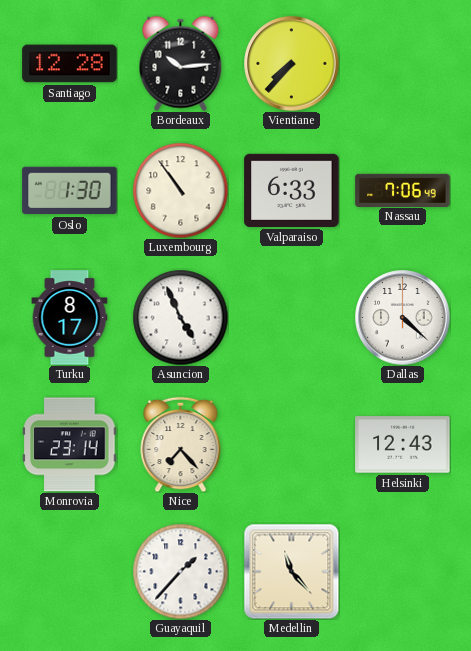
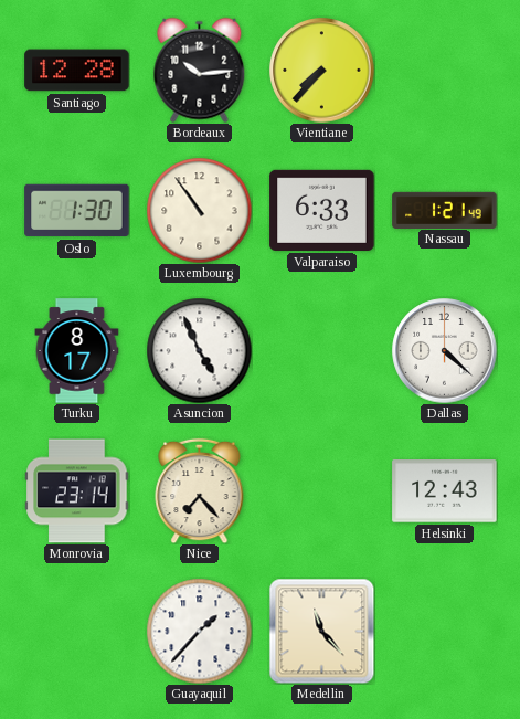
Nassau: 7:06 -> 1:21
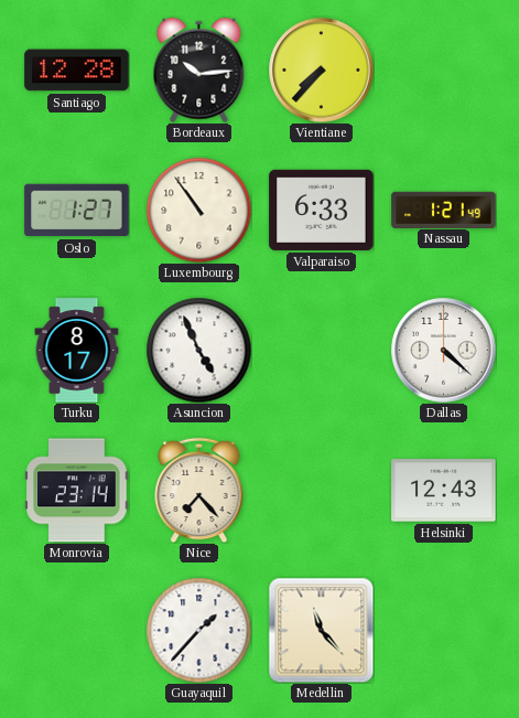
Oslo: 1:30 -> 1:27
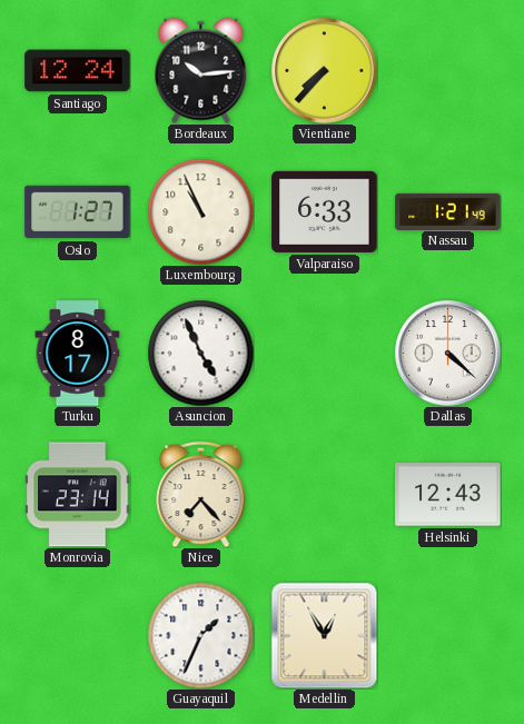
Santiago: 12:28 -> 12:24
Luxembourg: 10:54 -> 10:56
Guayaquil: 1:37 -> 1:34
Medellin: 11:23 -> 12:55
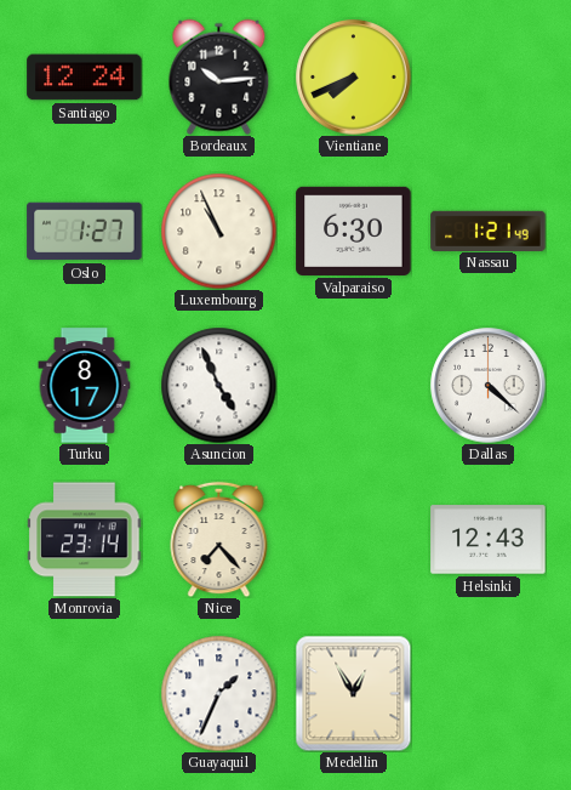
Vientiane: 7:37 -> 7:41
Valparaiso: 6:33 -> 6:30
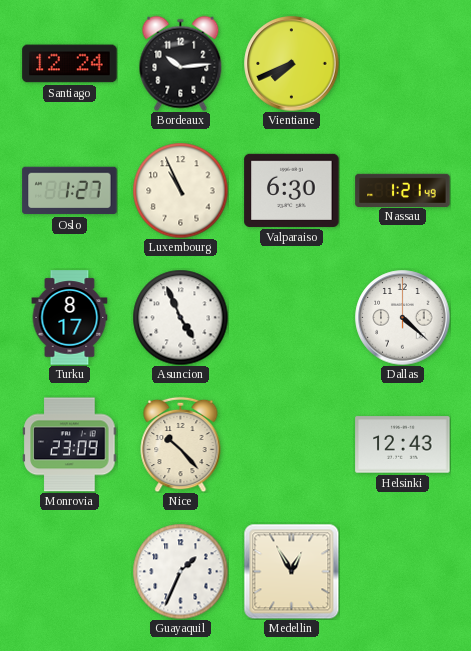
Monrovia: 23:14 -> 23:09
Nice: 7:23 -> 10:23
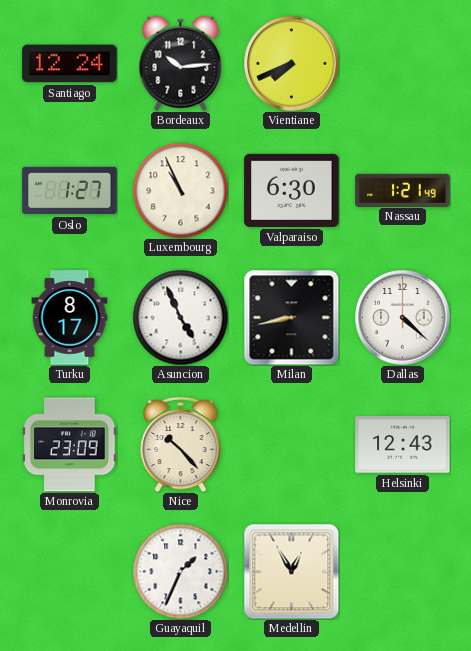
Milan: none -> 8:43
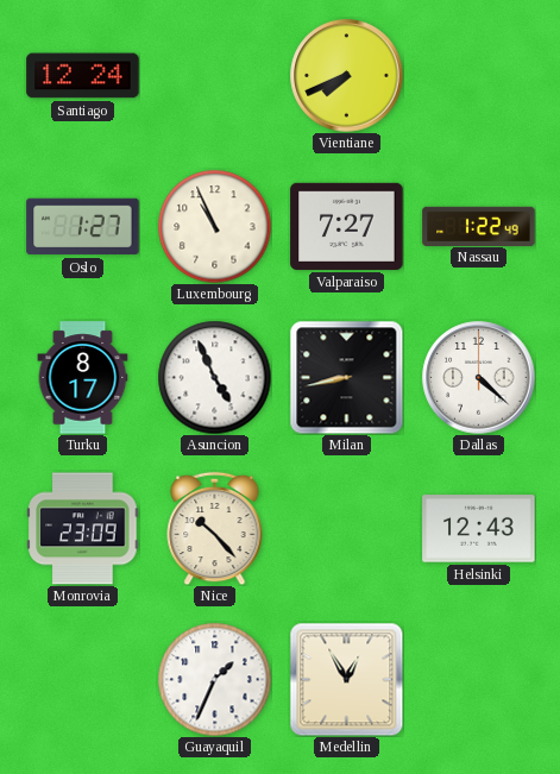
Bordeaux: 10:14 -> none
Valparaiso: 6:30 -> 7:27
Nassau: 1:21 -> 1:22
